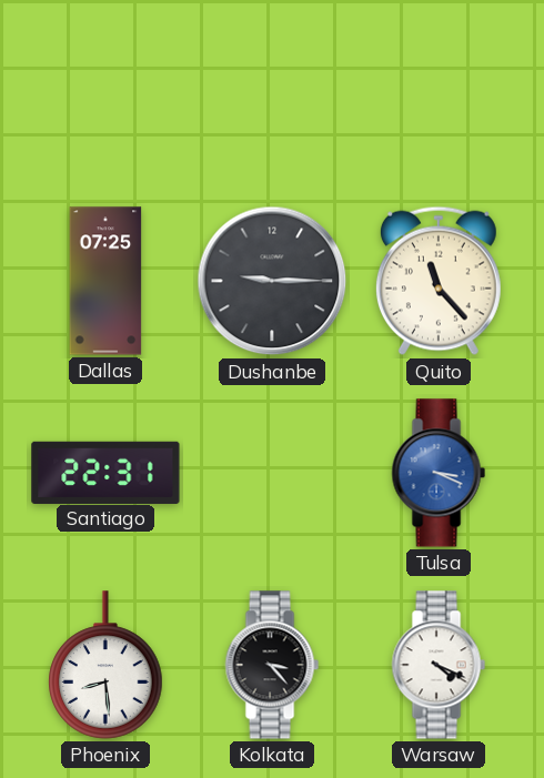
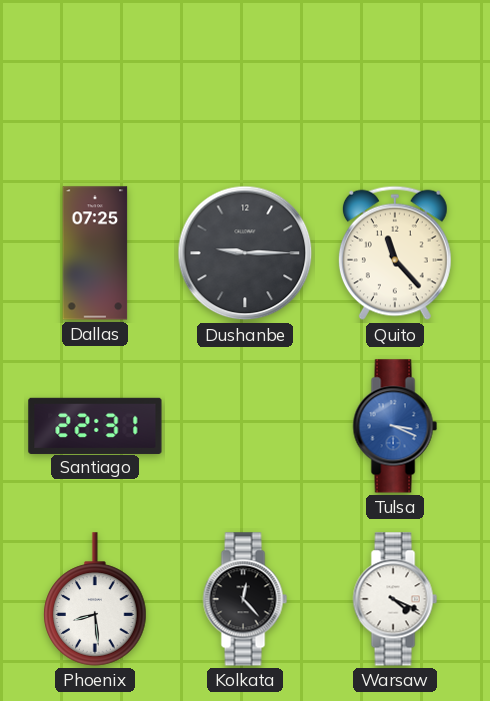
Kolkata: 3:23 -> 12:23
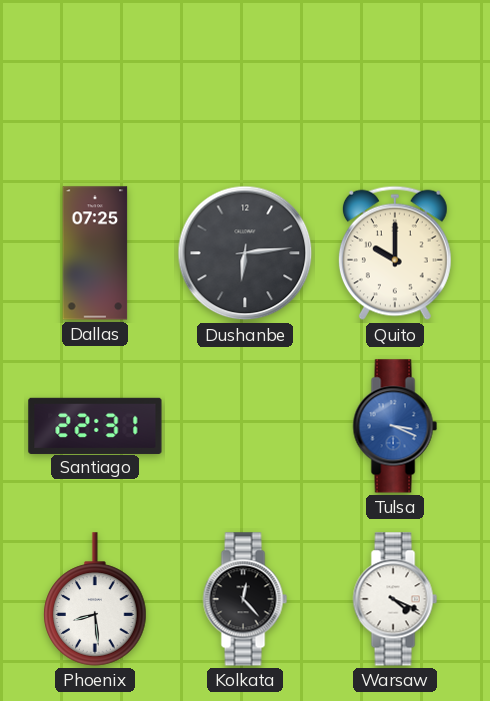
Dushanbe: 9:15 -> 6:14
Quito: 11:23 -> 10:00
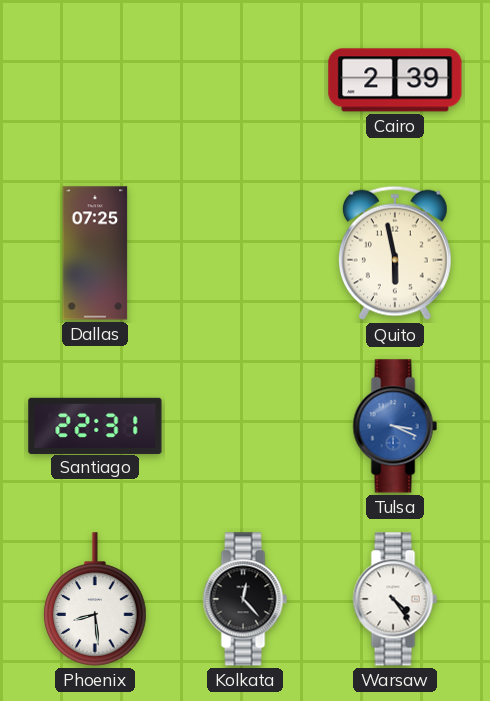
Cairo: none -> 2:39
Dushanbe: 6:14 -> none
Quito: 10:00 -> 5:58
Warsaw: 4:19 -> 4:24
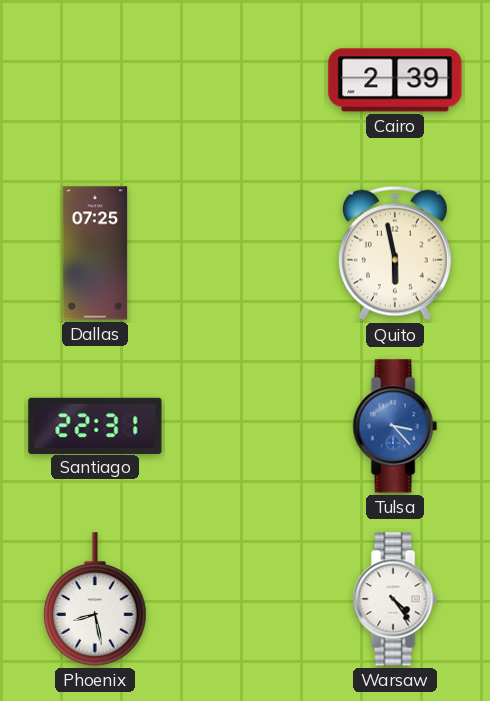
Tulsa: 3:19 -> 3:23
Phoenix: 8:29 -> 8:28
Kolkata: 12:23 -> none
